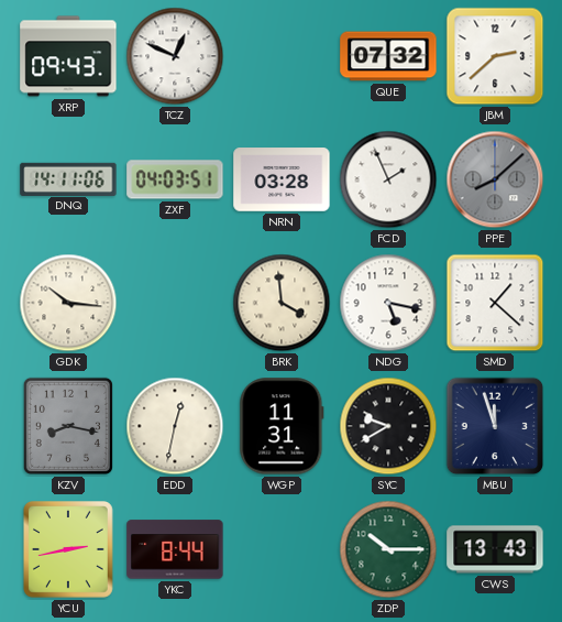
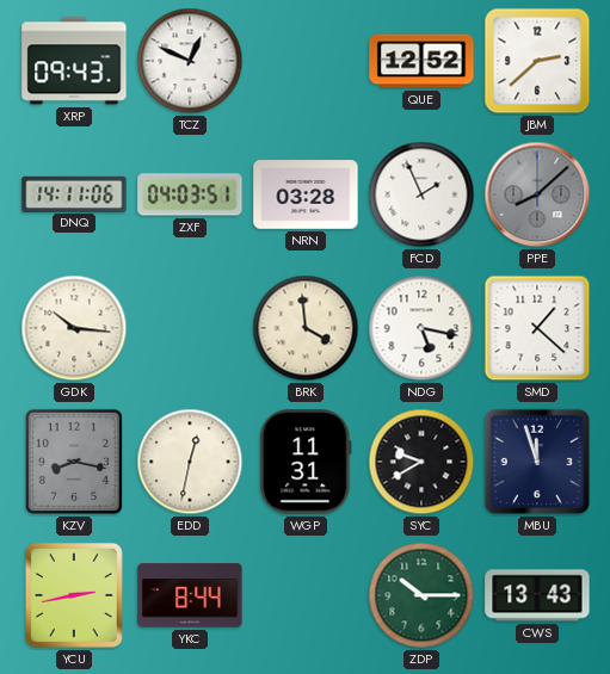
QUE: 07:32 -> 12:52
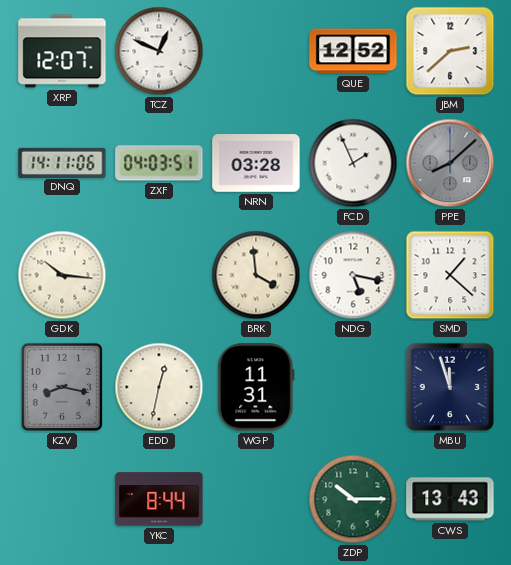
XRP: 09:43 -> 12:07
SYC: 9:40 -> none
YCU: 2:43 -> none
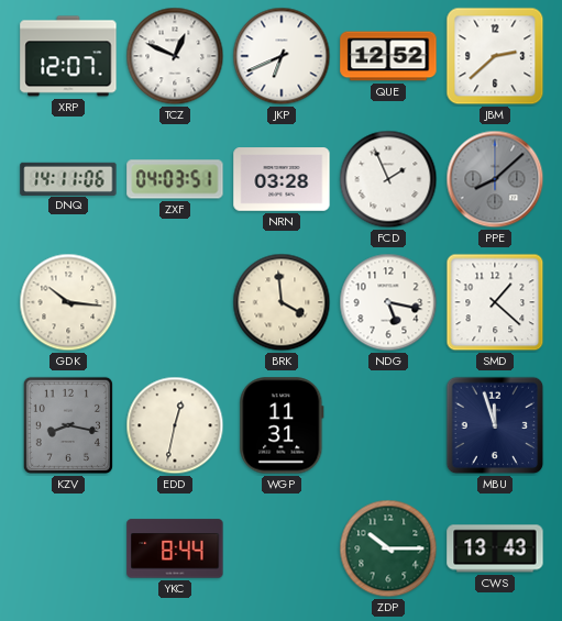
JKP: none -> 6:41
